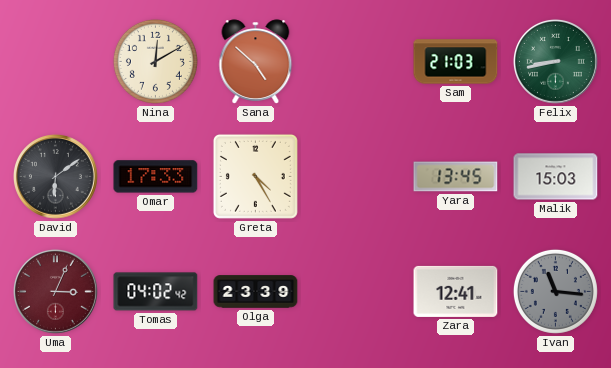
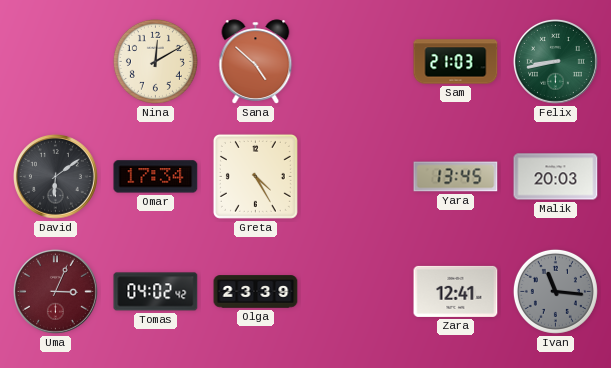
Omar: 17:33 -> 17:34
Malik: 15:03 -> 20:03
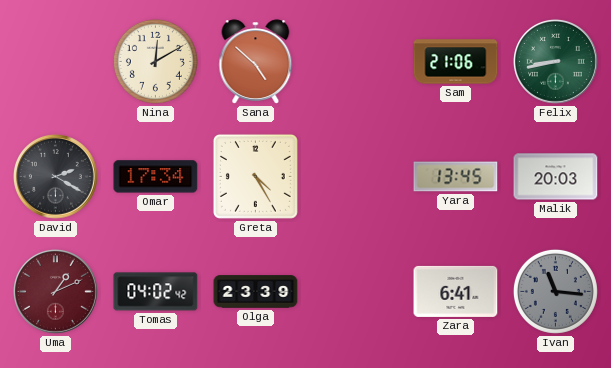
Sam: 21:03 -> 21:06
David: 6:09 -> 2:20
Uma: 3:04 -> 1:11
Zara: 12:41 -> 6:41
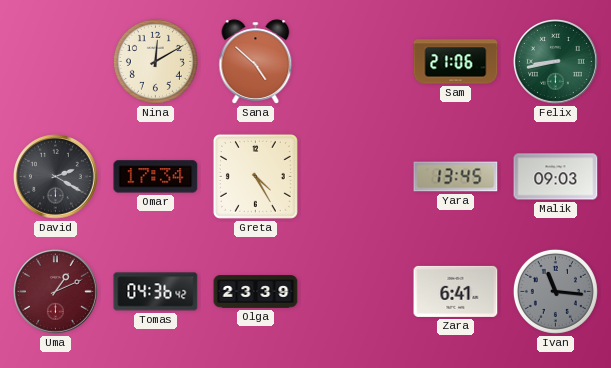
Malik: 20:03 -> 09:03
Tomas: 04:02 -> 04:36
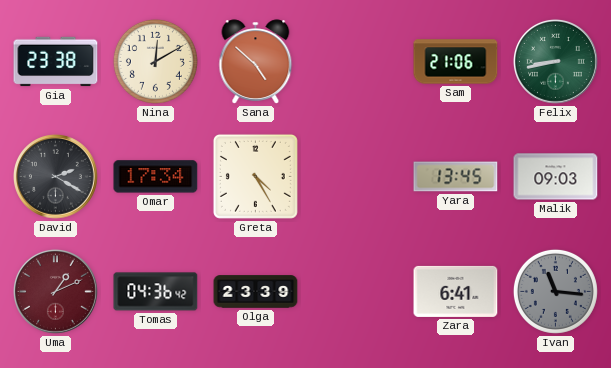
Gia: none -> 23:38
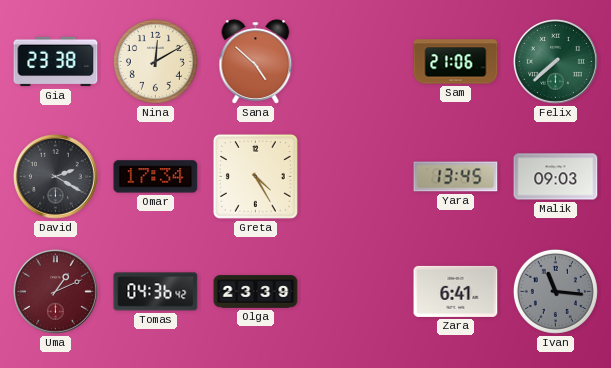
Felix: 8:43 -> 7:38
